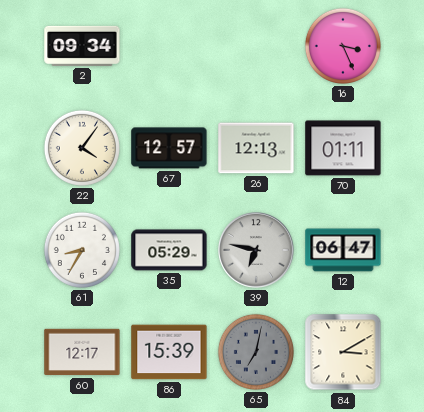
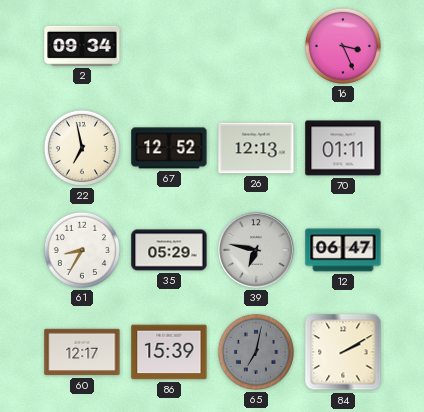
22: 4:06 -> 6:58
67: 12:57 -> 12:52
84: 3:10 -> 2:10
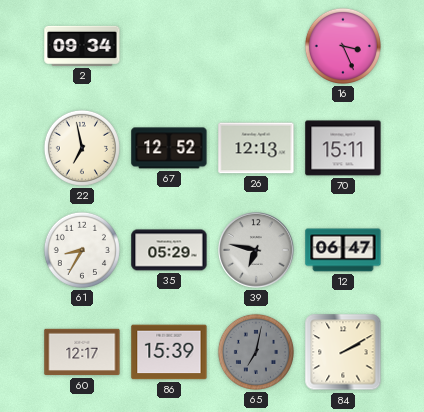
70: 01:11 -> 15:11
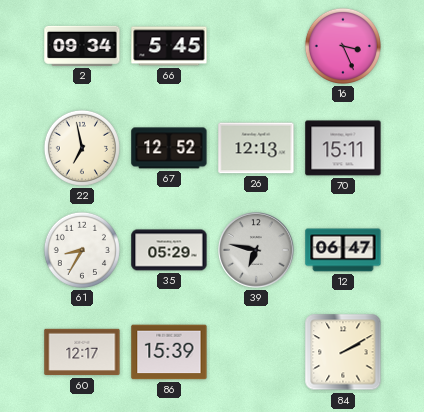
66: none -> 5:45
65: 7:02 -> none
